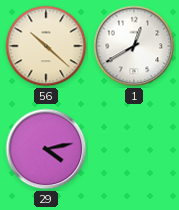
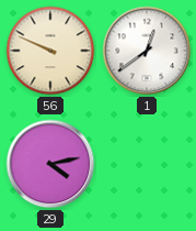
56: 10:22 -> 9:49
1: 12:40 -> 12:39
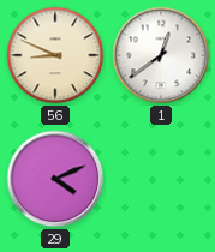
56: 9:49 -> 8:49
29: 4:13 -> 4:11
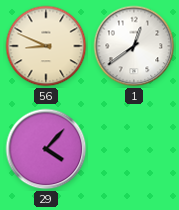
29: 4:11 -> 4:07
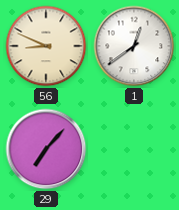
29: 4:07 -> 7:07
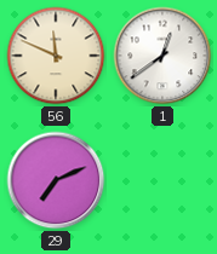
56: 8:49 -> 11:49
29: 7:07 -> 7:11
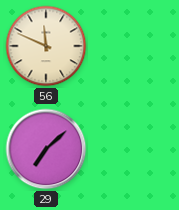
1: 12:39 -> none
29: 7:11 -> 7:08
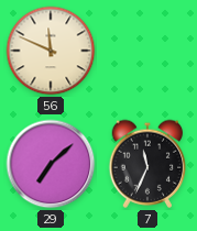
7: none -> 11:34
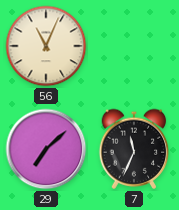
56: 11:49 -> 11:04
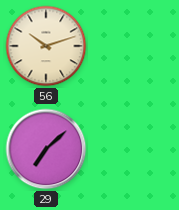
56: 11:04 -> 10:12
7: 11:34 -> none
